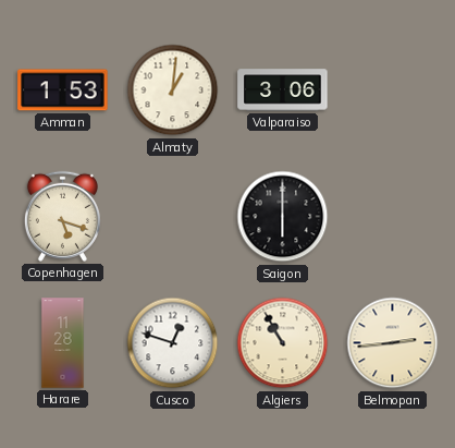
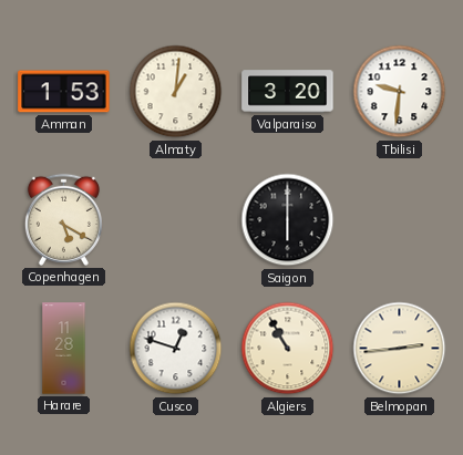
Valparaiso: 3:06 -> 3:20
Tbilisi: none -> 9:31
Copenhagen: 5:18 -> 5:20
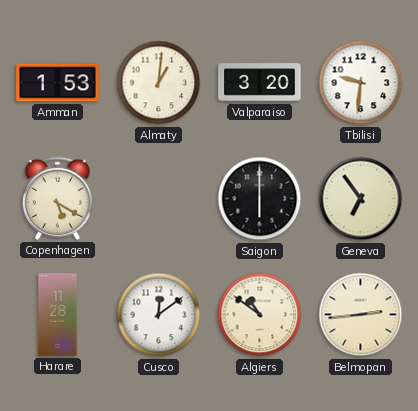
Geneva: none -> 6:54
Cusco: 12:48 -> 12:09
Algiers: 10:55 -> 10:51
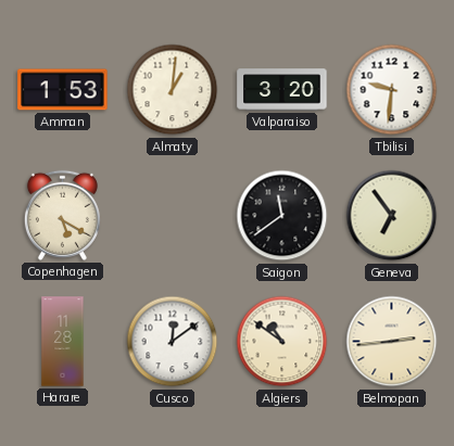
Saigon: 6:00 -> 11:39
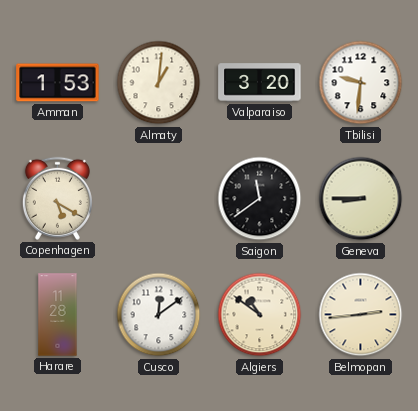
Geneva: 6:54 -> 8:45
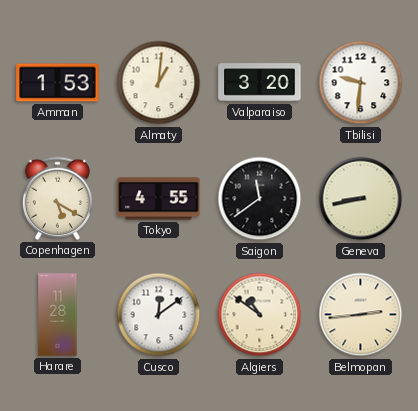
Tokyo: none -> 4:55
Geneva: 8:45 -> 8:43
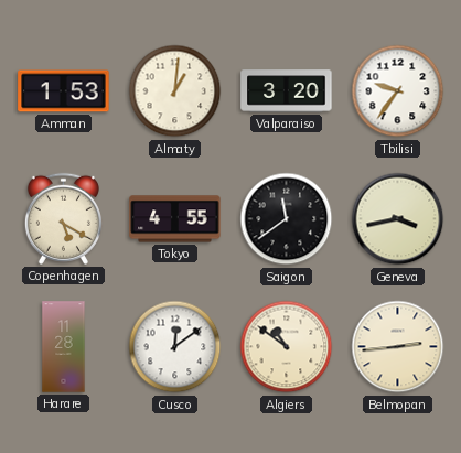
Tbilisi: 9:31 -> 9:36
Geneva: 8:43 -> 3:43
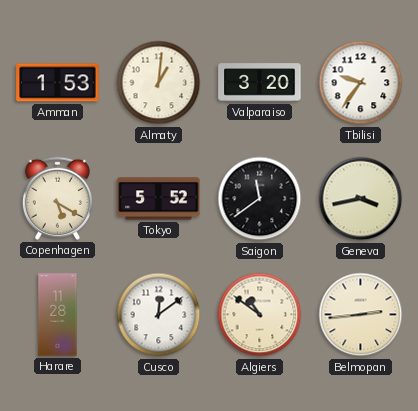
Tokyo: 4:55 -> 5:52
